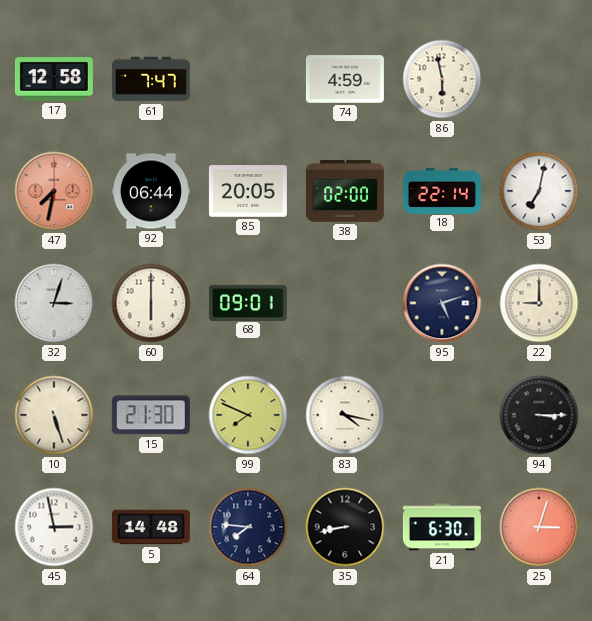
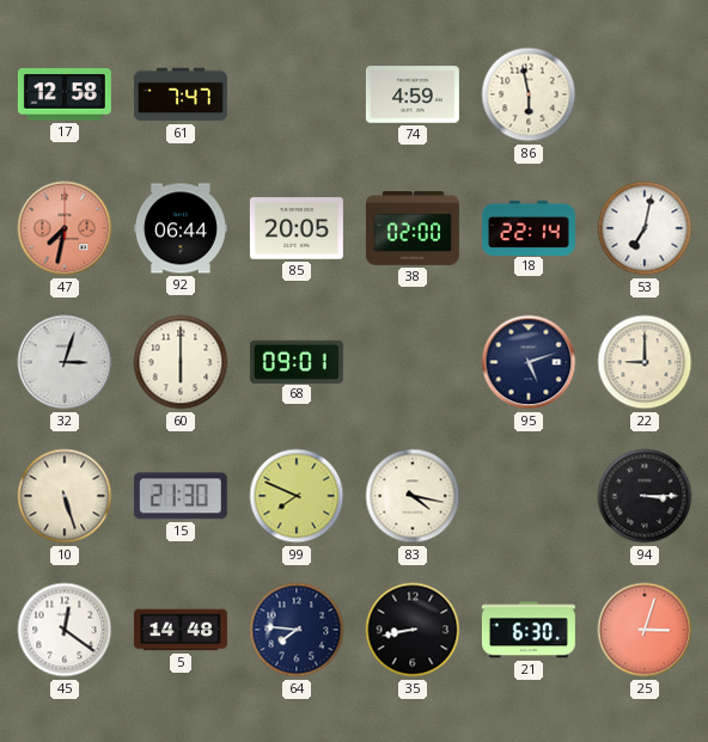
45: 2:58 -> 12:21
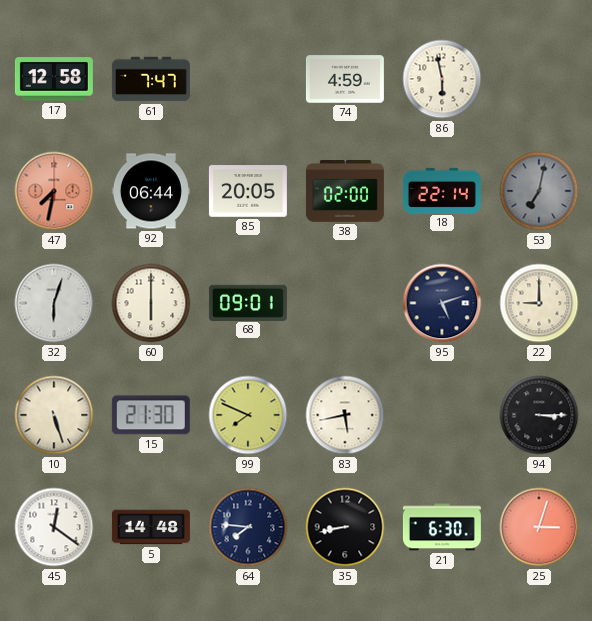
53 dial: white -> grey
32: 3:03 -> 6:03
83: 4:17 -> 5:43
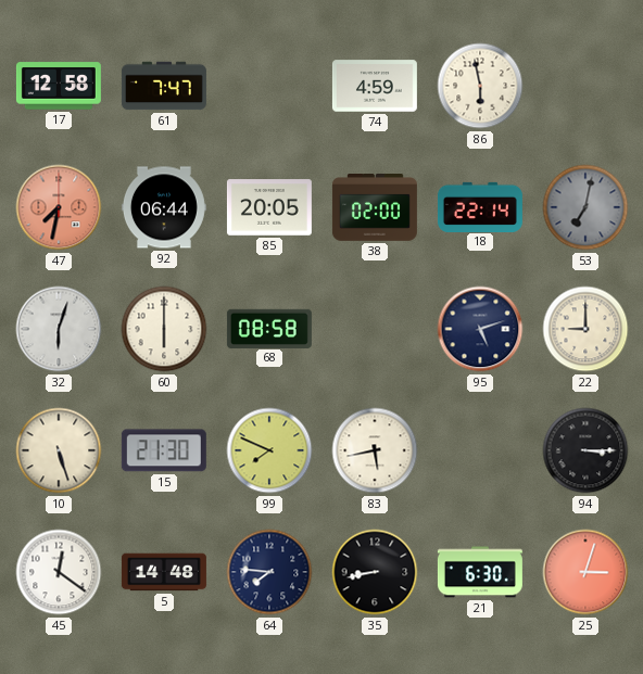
68: 09:01 -> 08:58
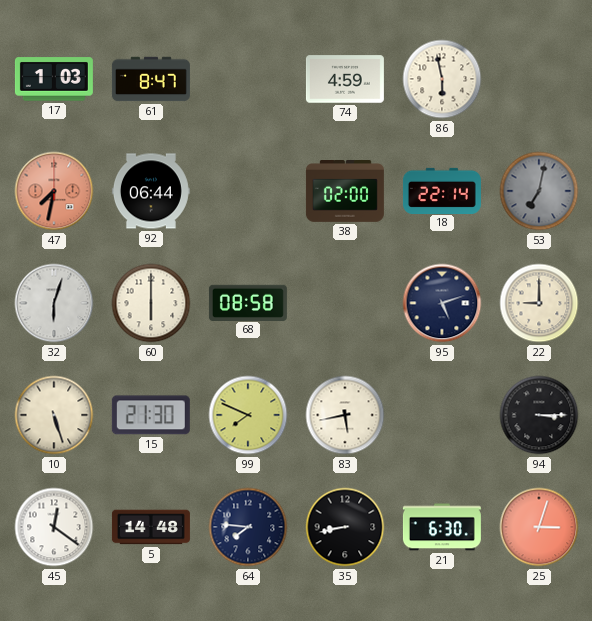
17: 12:58 -> 1:03
61: 7:47 -> 8:47
85: 20:05 -> none
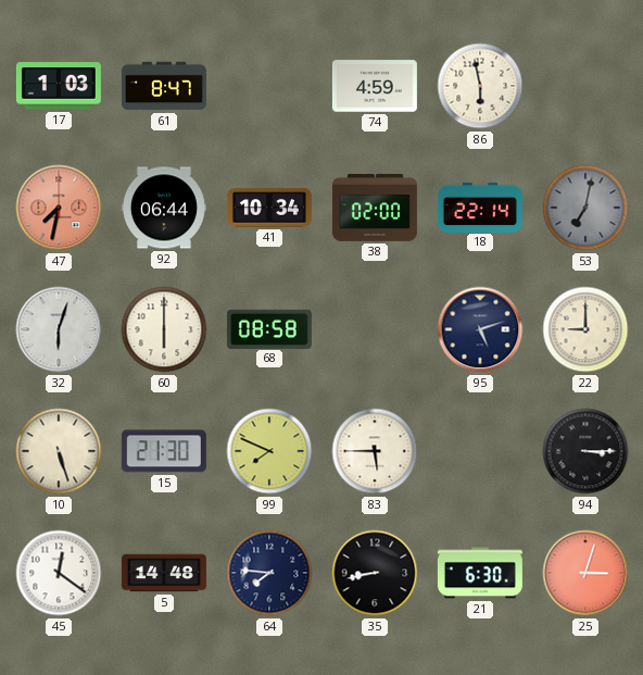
41: none -> 10:34
83: 5:43 -> 5:45
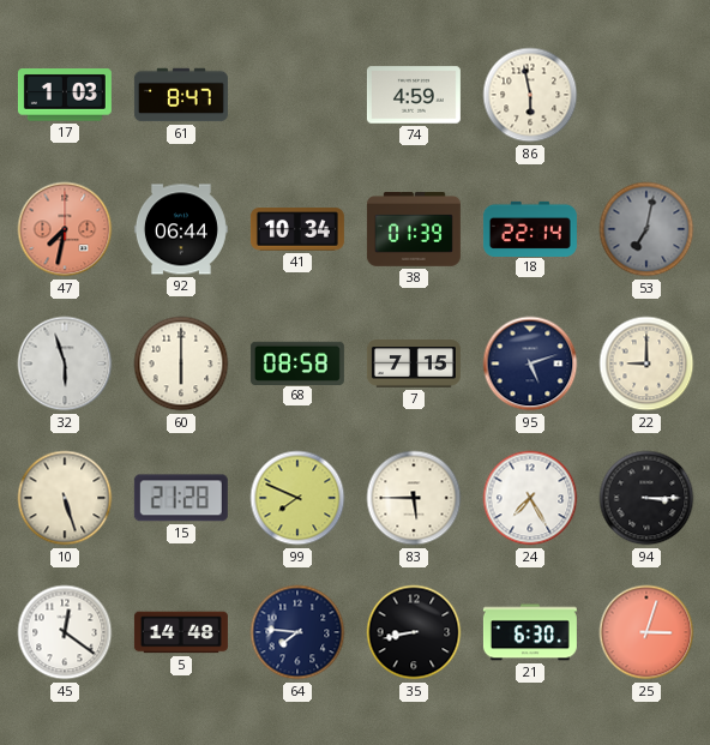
38: 02:00 -> 01:39
32: 6:03 -> 5:57
7: none -> 7:15
15: 21:30 -> 21:28
24: none -> 7:25
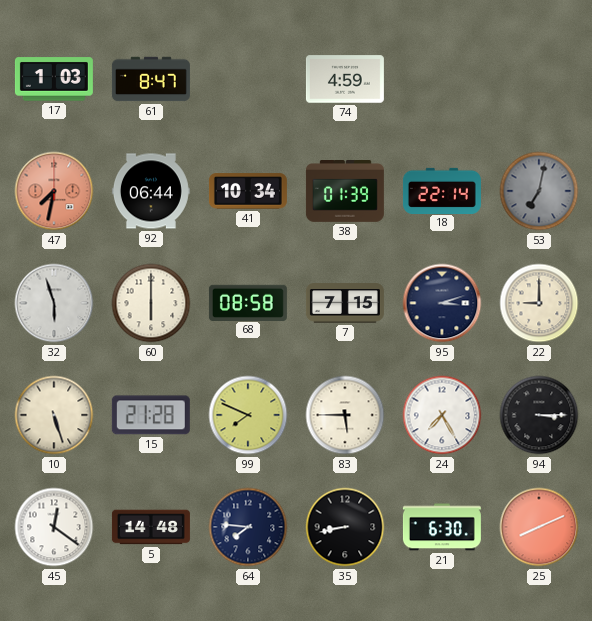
86: 5:58 -> none
95: 5:12 -> 3:12
25: 3:03 -> 8:11
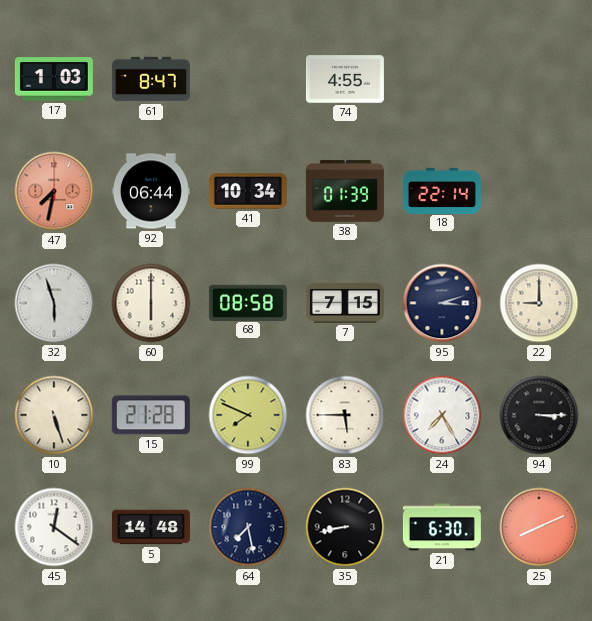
74: 4:59 -> 4:55
53: 7:02 -> none
64: 7:46 -> 7:28
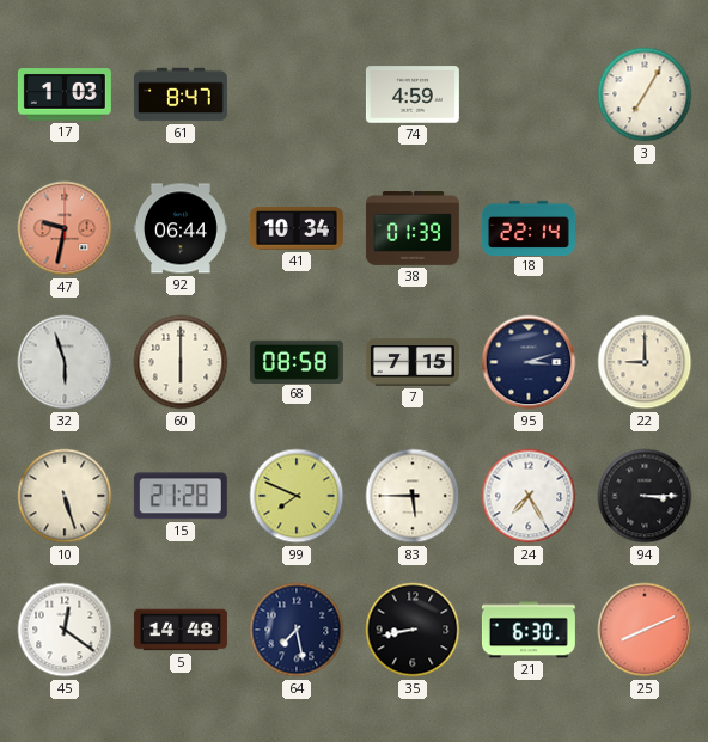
74: 4:55 -> 4:59
3: none -> 7:05
47: 7:32 -> 9:32
